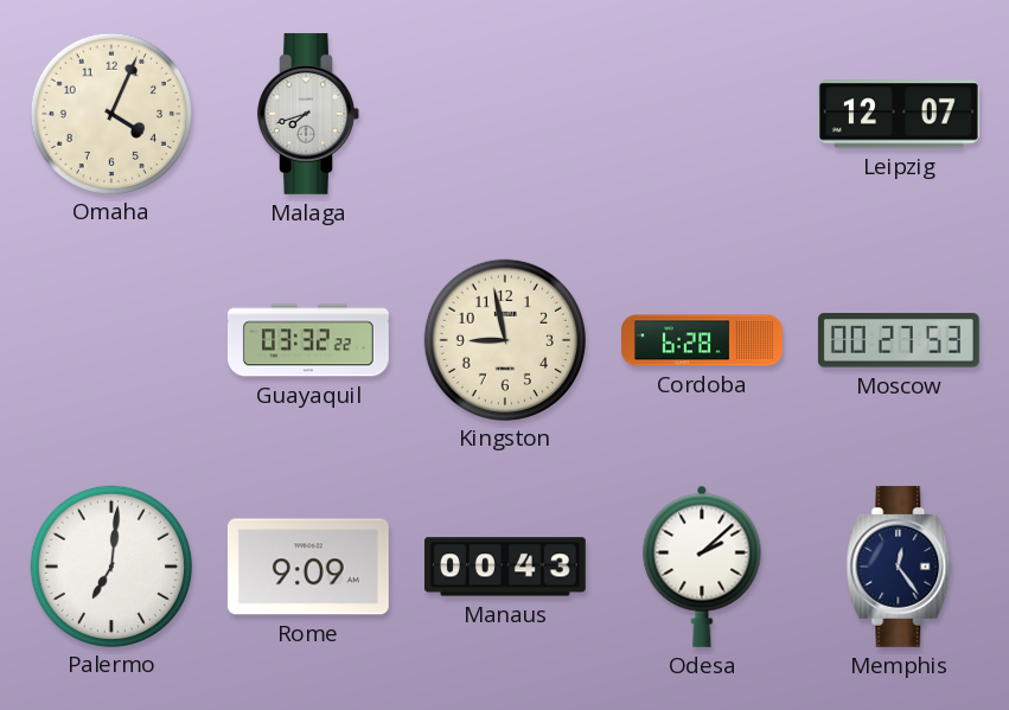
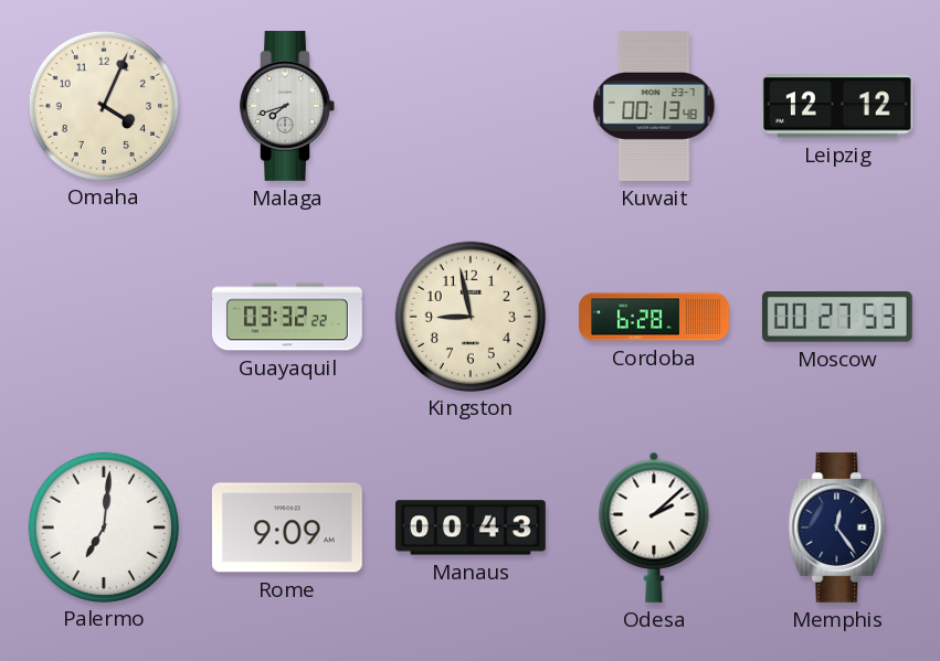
Kuwait: none -> 00:13
Leipzig: 12:07 -> 12:12
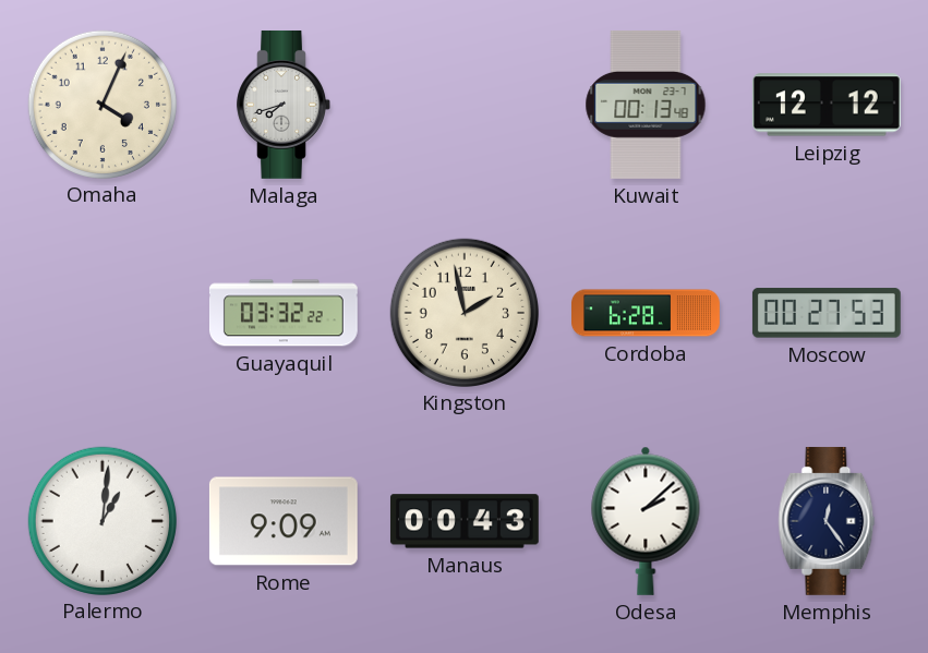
Kingston: 8:58 -> 1:58
Palermo: 7:01 -> 1:01
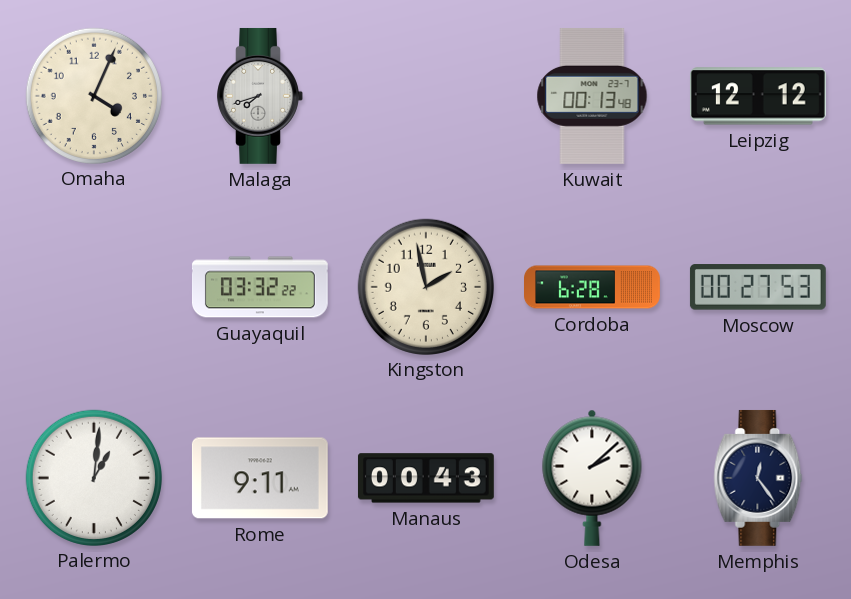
Rome: 9:09 -> 9:11
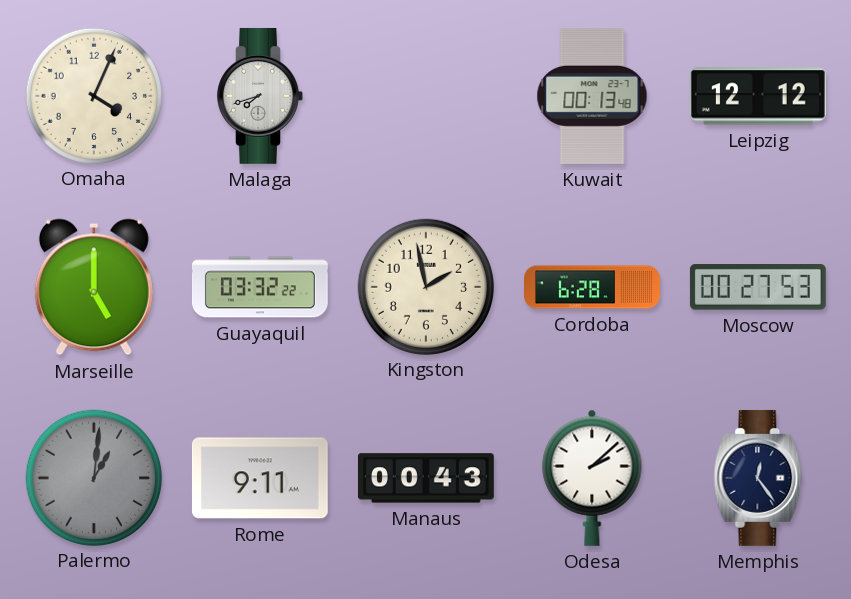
Marseille: none -> 5:00
Palermo dial: white -> grey
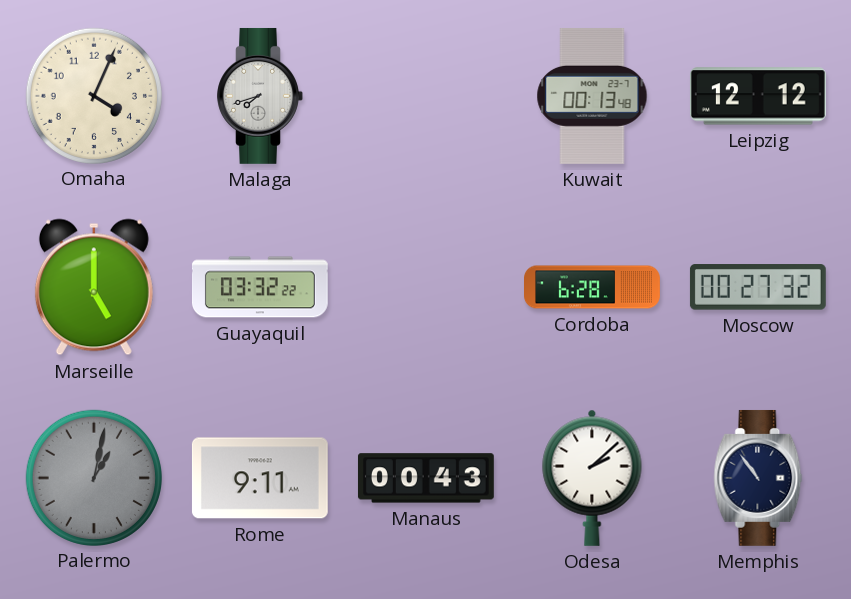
Kingston: 1:58 -> none
Moscow: 00:27:53 -> 00:27:32
Palermo: 1:01 -> 1:02
Memphis: 12:24 -> 10:54
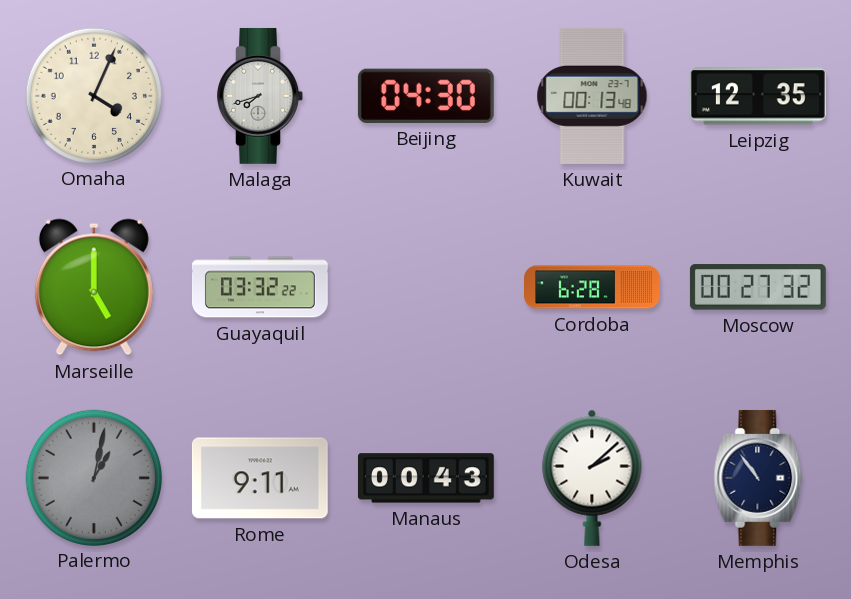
Beijing: none -> 04:30
Leipzig: 12:12 -> 12:35
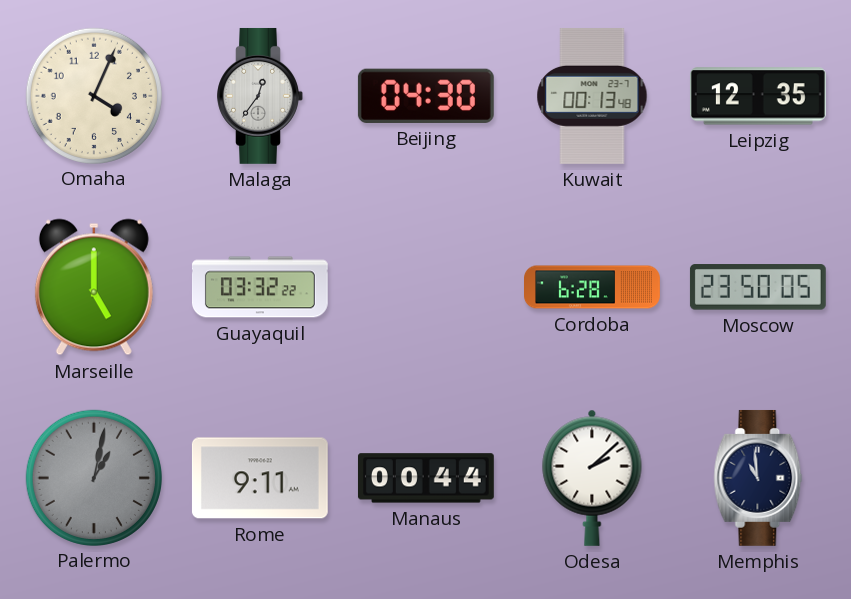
Malaga: 7:42 -> 12:36
Moscow: 00:27 -> 23:50
Manaus: 00:43 -> 00:44
Memphis: 10:54 -> 10:59
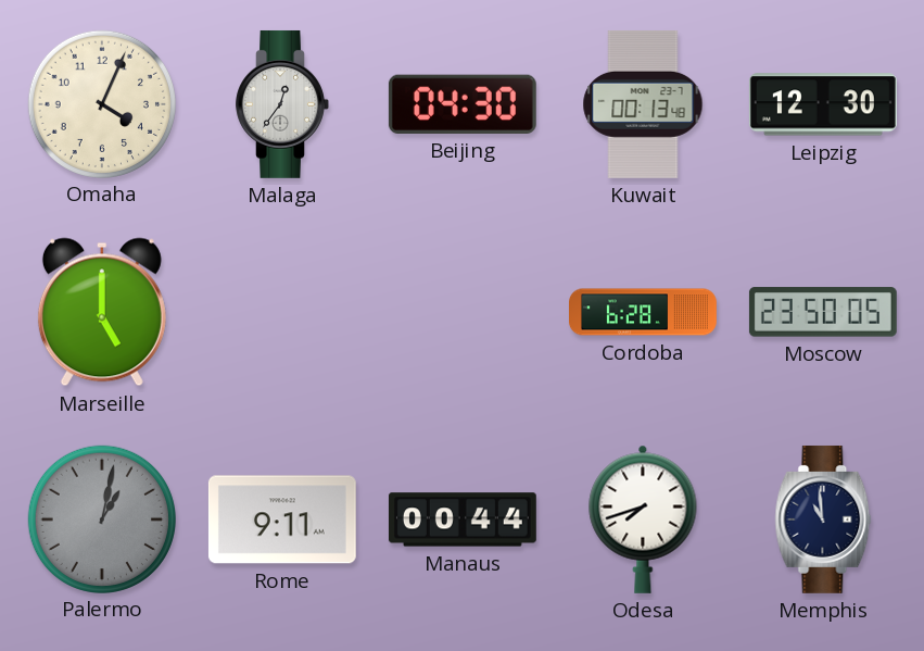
Leipzig: 12:35 -> 12:30
Guayaquil: 03:32 -> none
Odesa: 2:08 -> 7:42
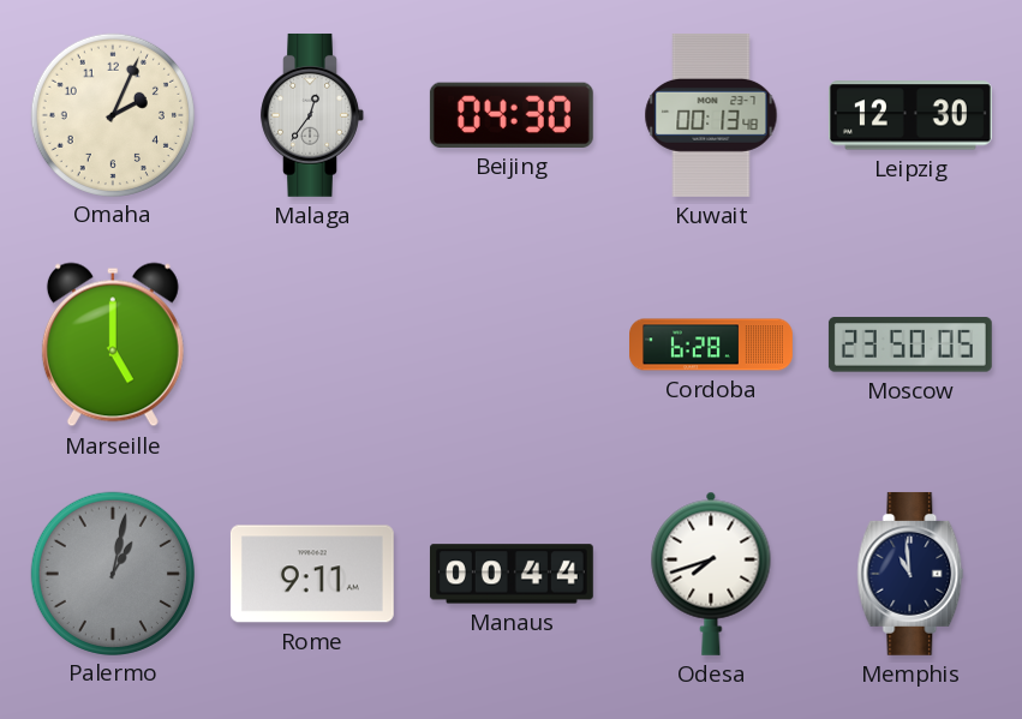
Omaha: 4:04 -> 2:04
